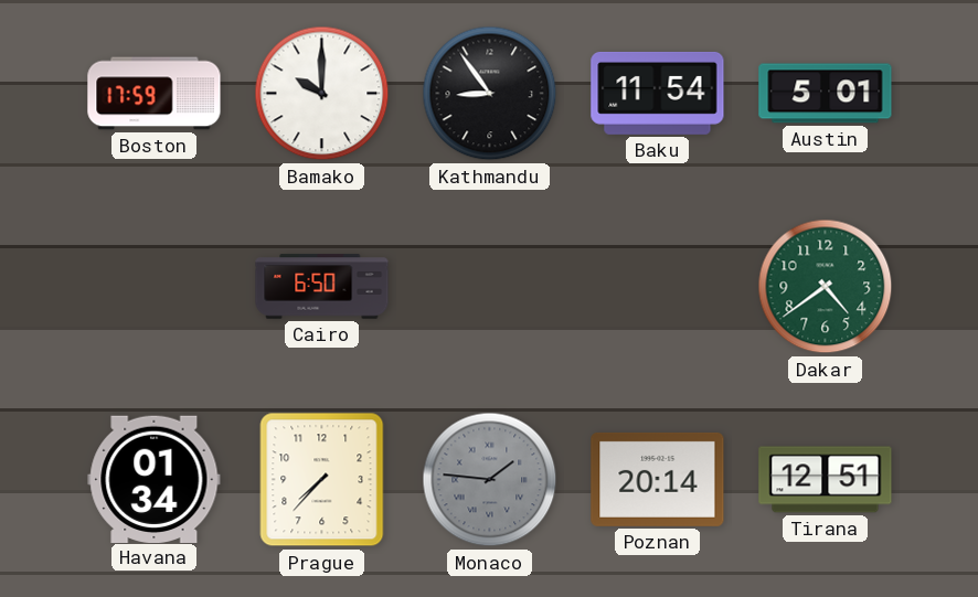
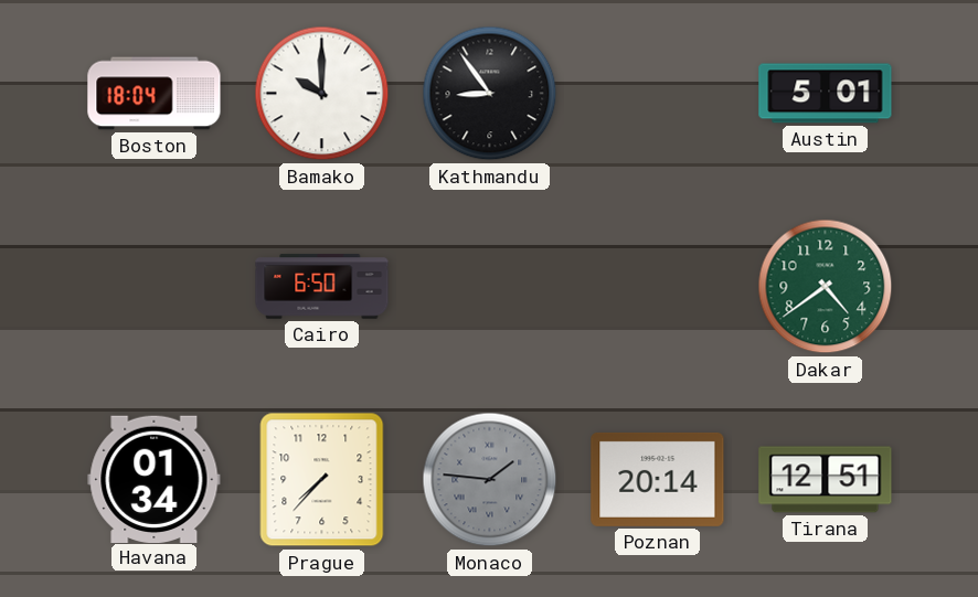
Boston: 17:59 -> 18:04
Baku: 11:54 -> none
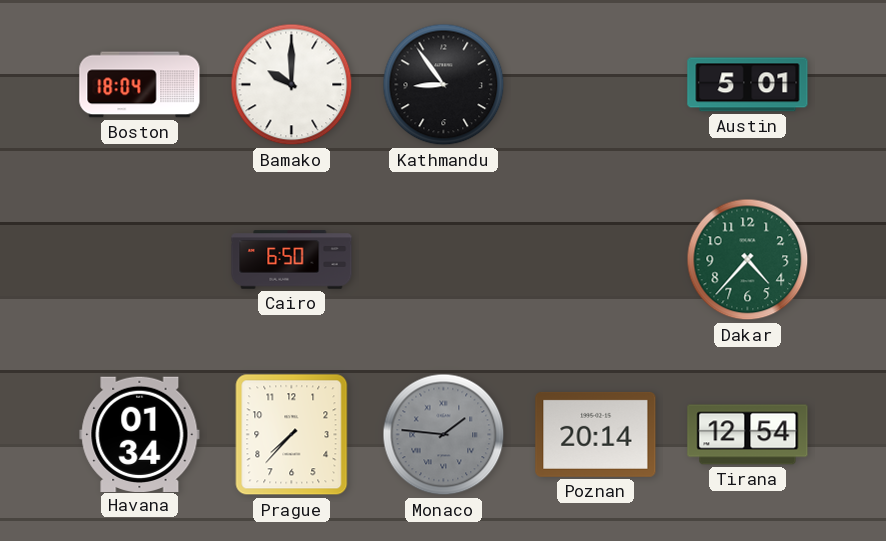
Dakar: 4:39 -> 4:37
Tirana: 12:51 -> 12:54
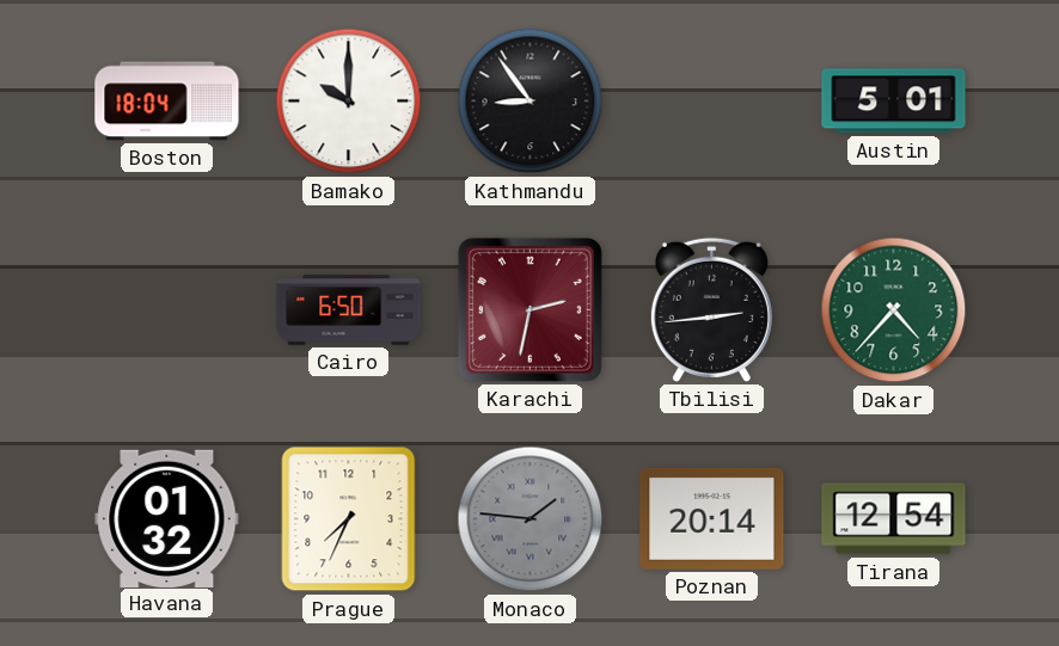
Karachi: none -> 2:32
Tbilisi: none -> 2:44
Havana: 01:34 -> 01:32
Prague: 7:37 -> 7:34
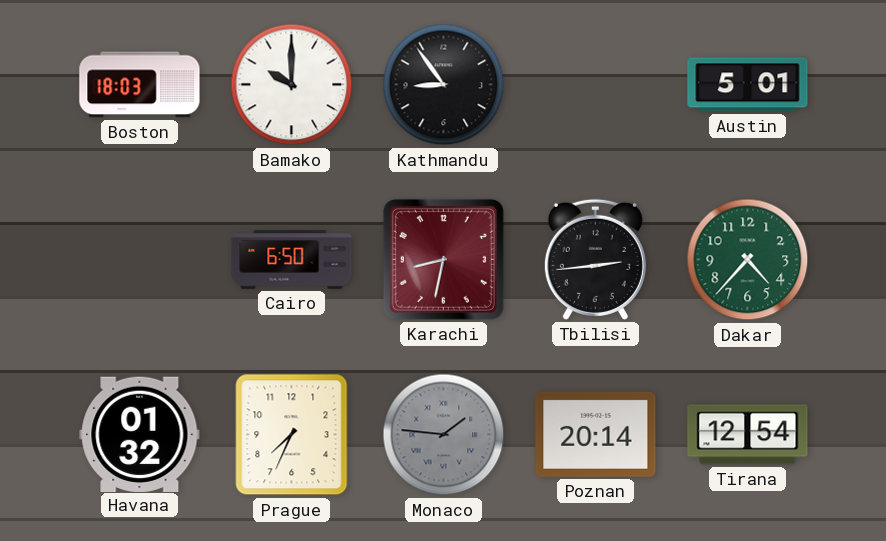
Boston: 18:04 -> 18:03
Karachi: 2:32 -> 8:32
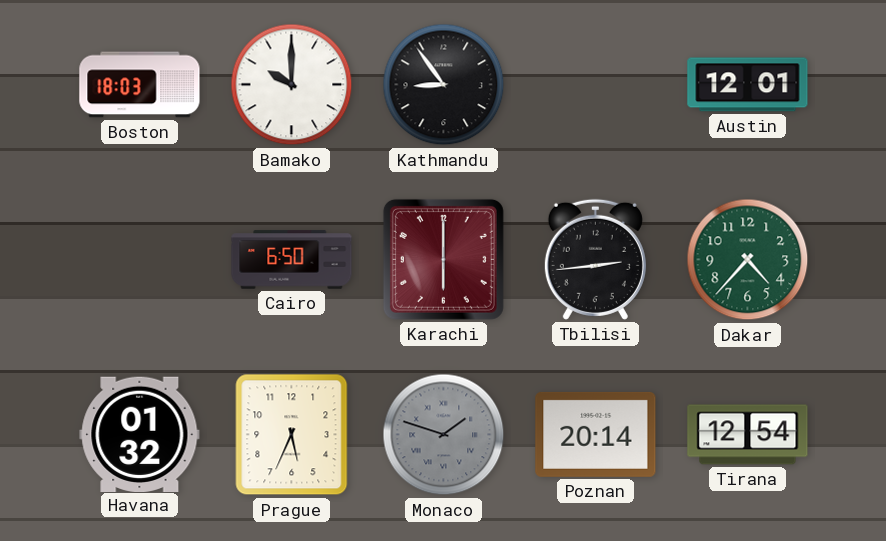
Austin: 5:01 -> 12:01
Karachi: 8:32 -> 6:00
Prague: 7:34 -> 5:34
Monaco: 1:46 -> 1:48
